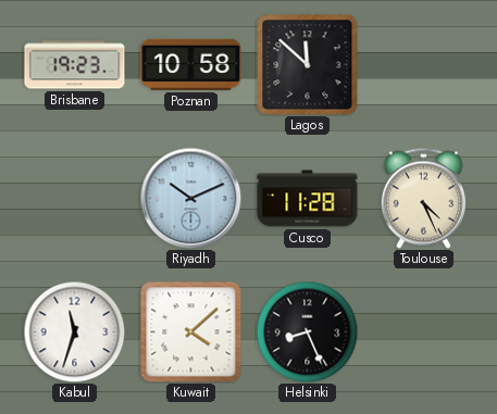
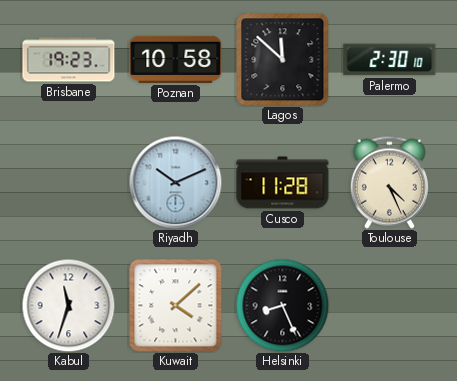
Palermo: none -> 2:30
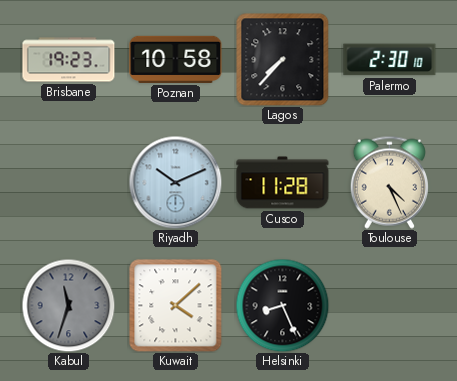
Lagos: 11:52 -> 7:37
Kabul dial: white -> grey
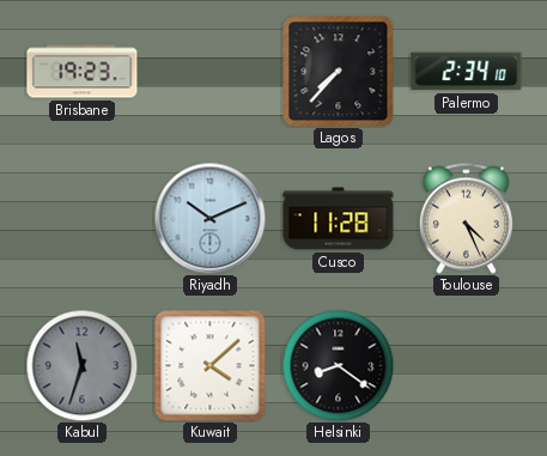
Poznan: 10:58 -> none
Palermo: 2:30 -> 2:34
Helsinki: 8:26 -> 8:21
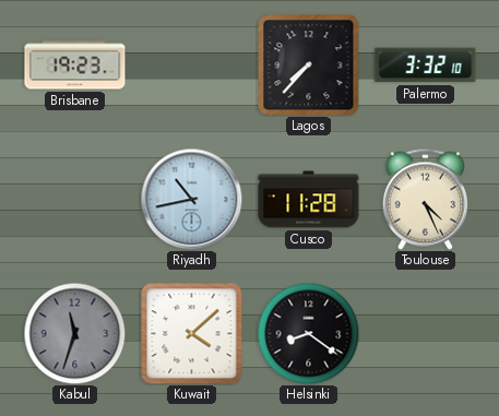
Palermo: 2:34 -> 3:32
Riyadh: 10:11 -> 10:43
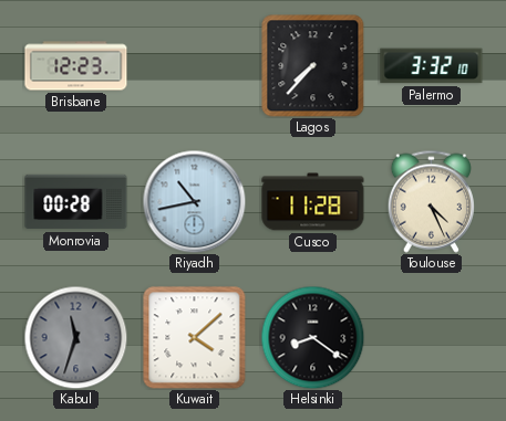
Brisbane: 19:23 -> 12:23
Monrovia: none -> 00:28
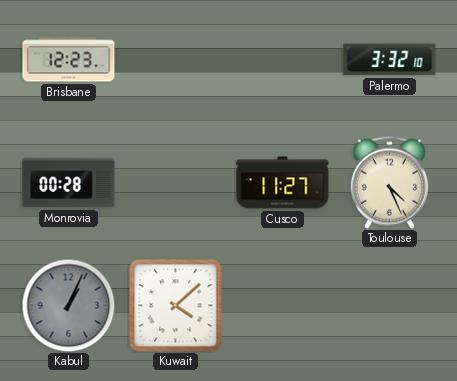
Lagos: 7:37 -> none
Riyadh: 10:43 -> none
Cusco: 11:28 -> 11:27
Kabul: 11:33 -> 1:04
Helsinki: 8:21 -> none
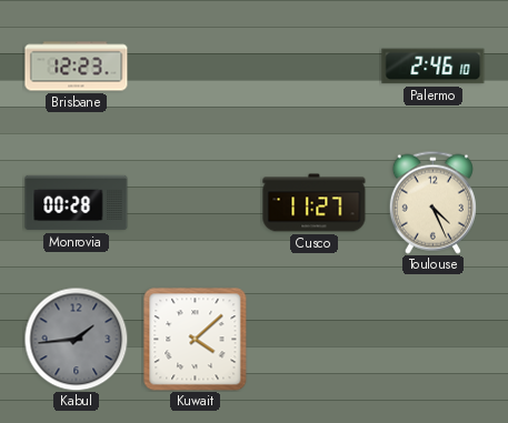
Palermo: 3:32 -> 2:46
Kabul: 1:04 -> 1:44
